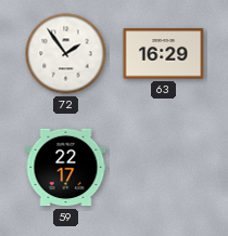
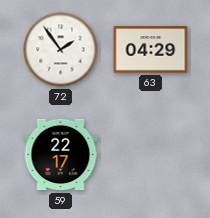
63: 16:29 -> 04:29
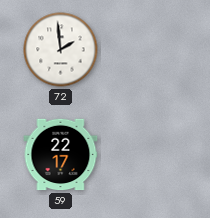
72: 1:54 -> 1:59
63: 04:29 -> none
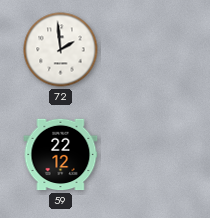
59: 22:17 -> 22:12
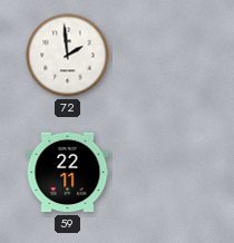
59: 22:12 -> 22:11
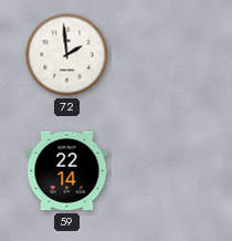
59: 22:11 -> 22:14
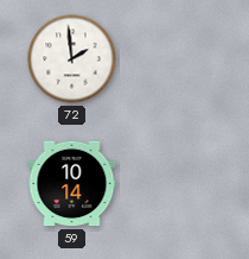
59: 22:14 -> 10:14
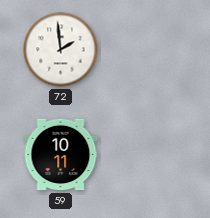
59: 10:14 -> 10:11
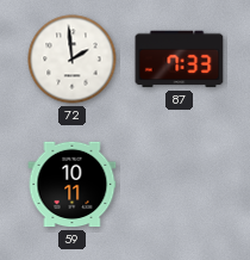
87: none -> 7:33
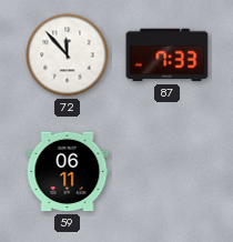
72: 1:59 -> 11:53
59: 10:11 -> 06:11
